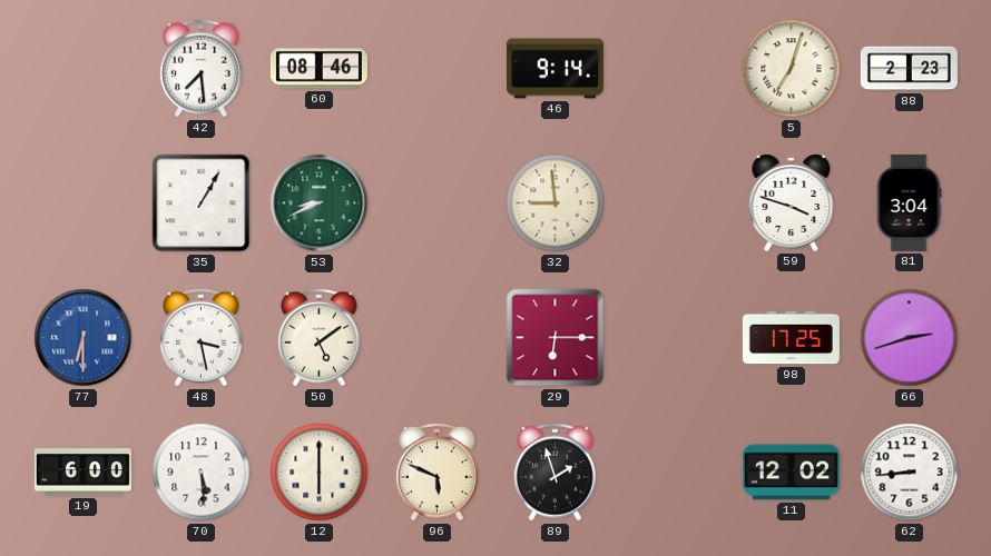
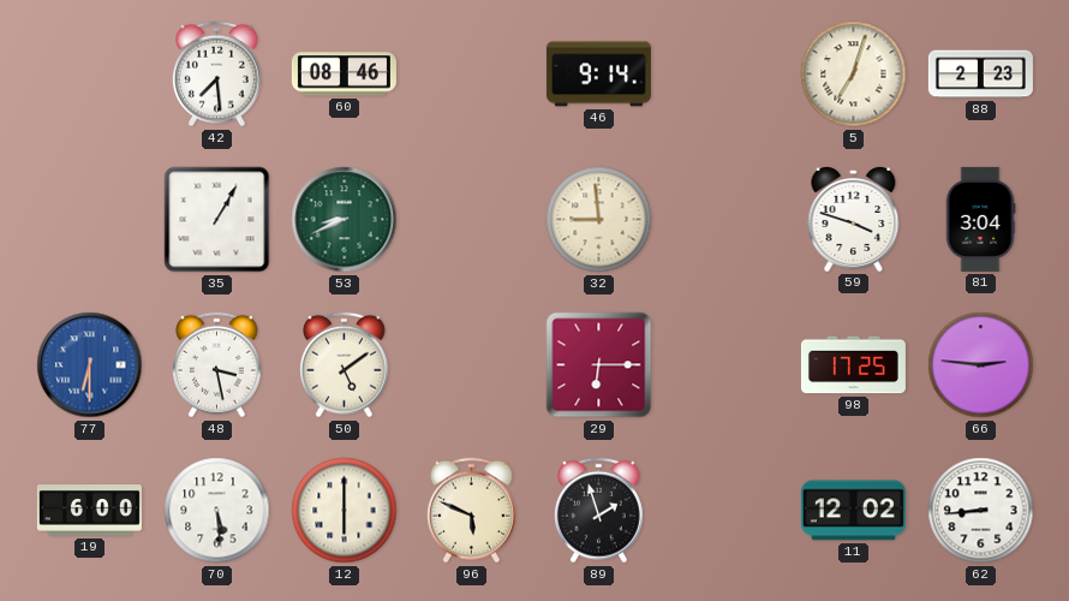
66: 2:42 -> 2:46
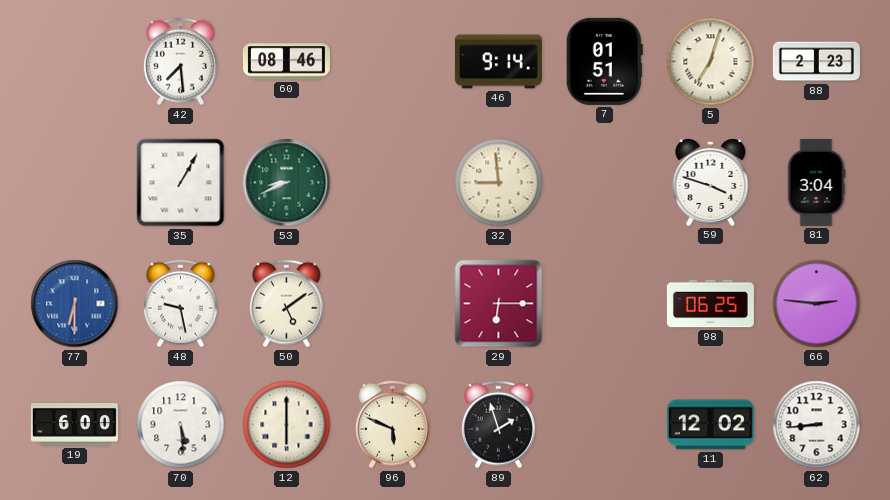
7: none -> 01:51
48: 3:28 -> 9:28
98: 17:25 -> 06:25
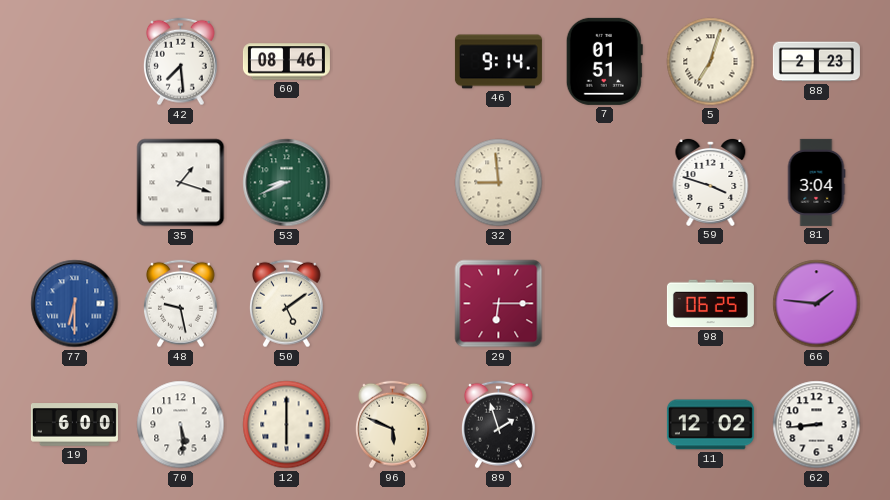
35: 1:05 -> 1:18
66: 2:46 -> 1:46
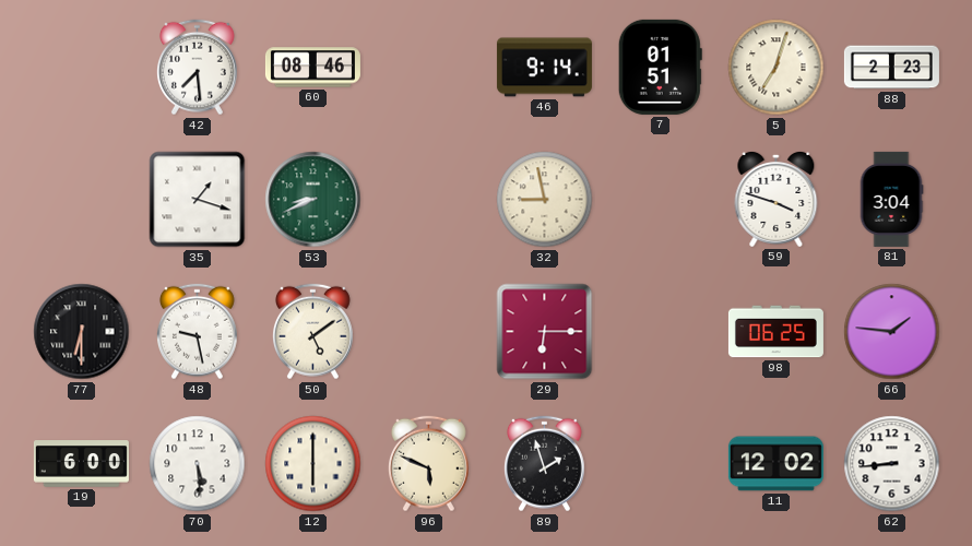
32: 8:59 -> 8:58
77 dial: blue -> black
